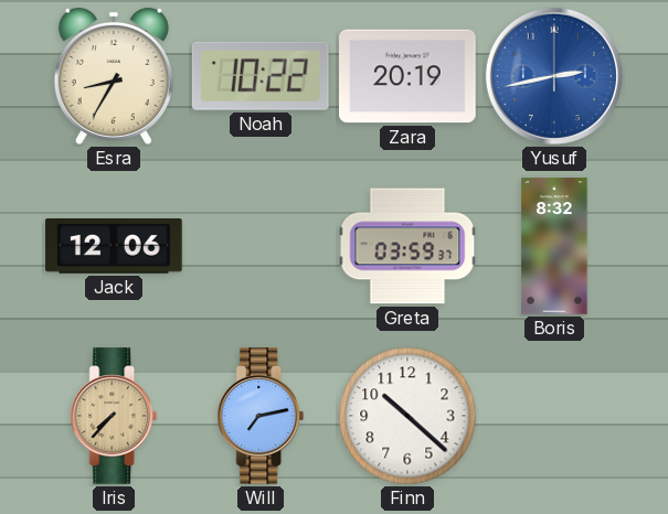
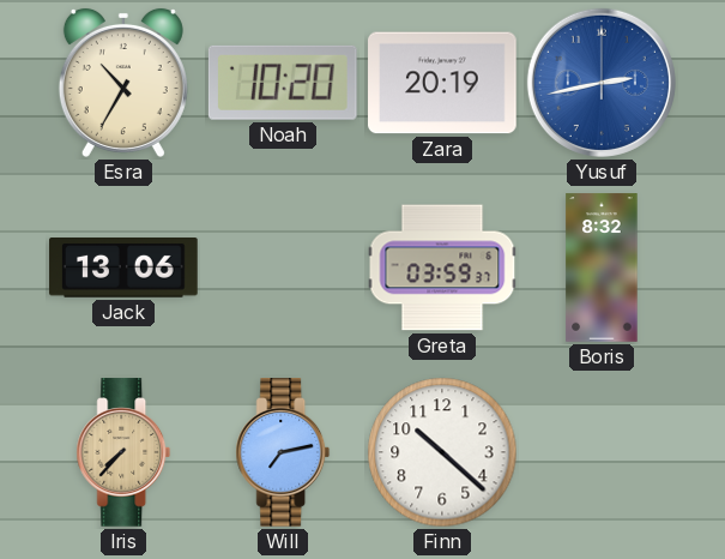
Esra: 8:35 -> 10:35
Noah: 10:22 -> 10:20
Jack: 12:06 -> 13:06
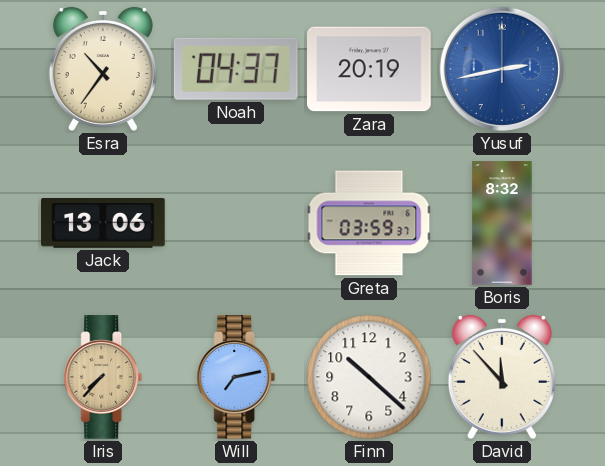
Esra: 10:35 -> 10:36
Noah: 10:20 -> 04:37
David: none -> 11:53
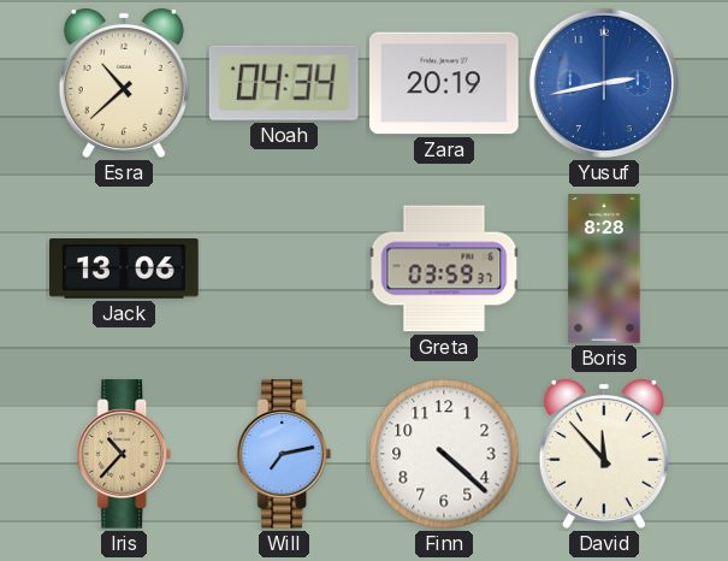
Esra: 10:36 -> 10:38
Noah: 04:37 -> 04:34
Boris: 8:32 -> 8:28
Iris: 7:37 -> 10:37
Finn: 10:22 -> 4:22
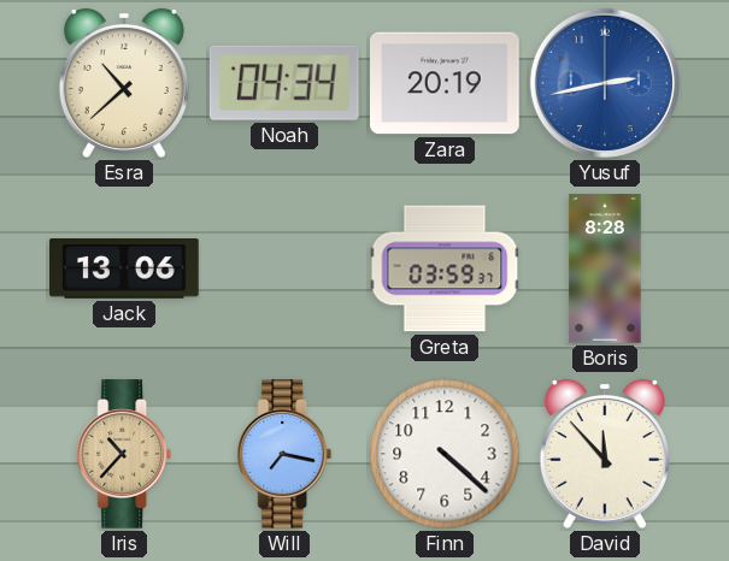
Will: 7:13 -> 7:17
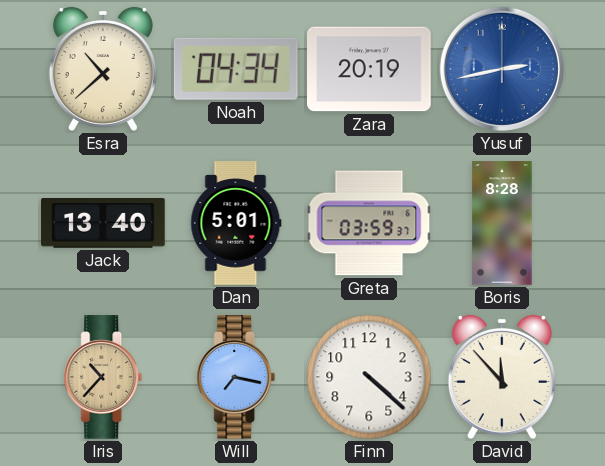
Jack: 13:06 -> 13:40
Dan: none -> 5:01
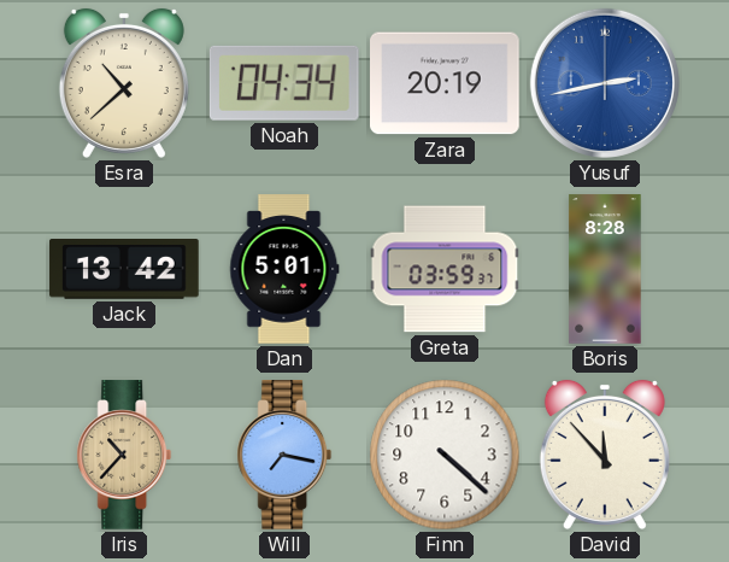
Jack: 13:40 -> 13:42
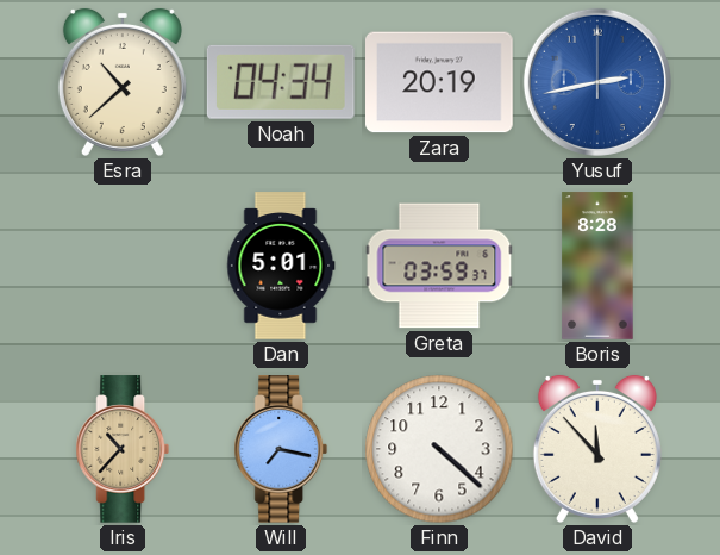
Jack: 13:42 -> none
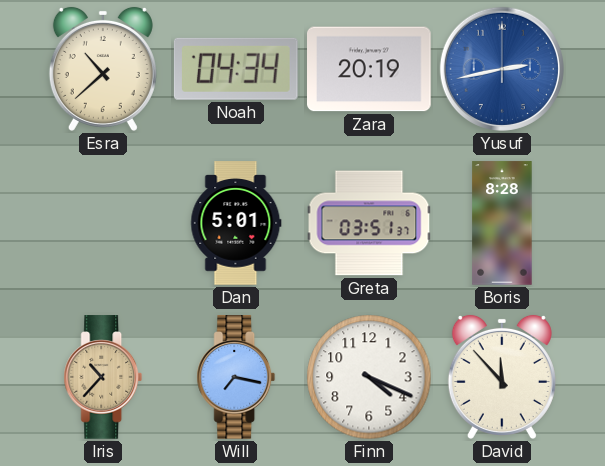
Greta: 03:59 -> 03:51
Finn: 4:22 -> 4:19
